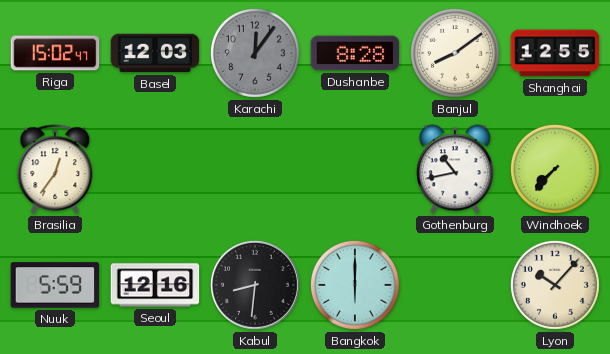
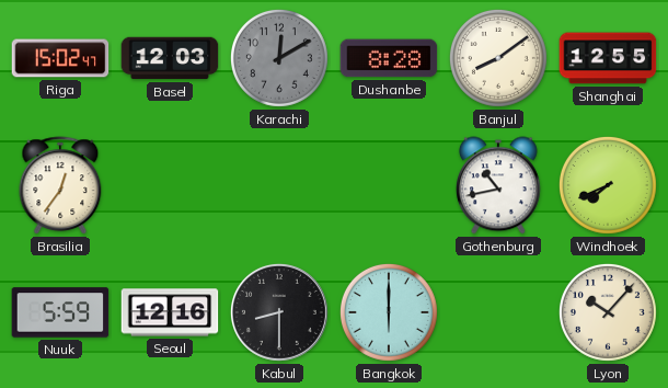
Karachi: 12:06 -> 12:10
Windhoek: 7:37 -> 7:41
Kabul: 8:31 -> 8:30
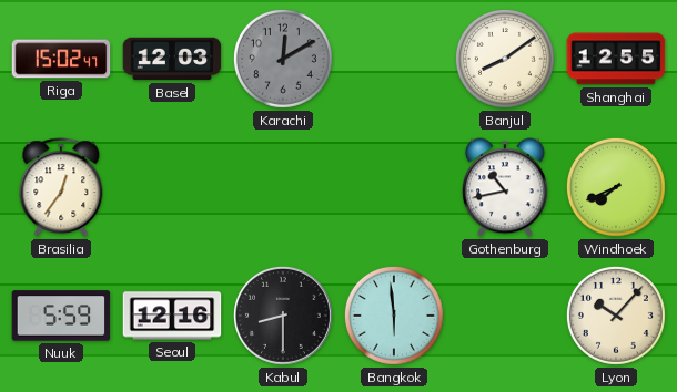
Dushanbe: 8:28 -> none
Bangkok: 6:00 -> 5:59
